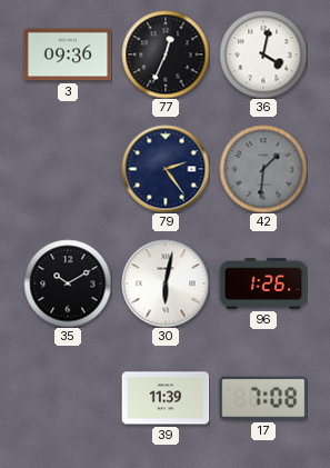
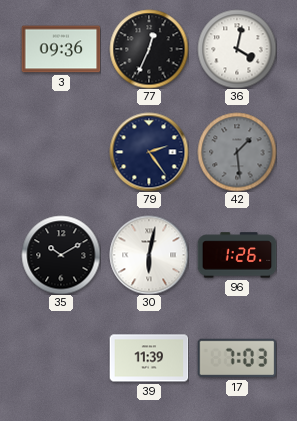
42: 1:31 -> 1:29
17: 7:08 -> 7:03
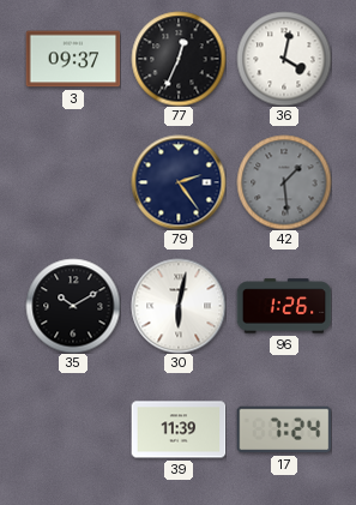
3: 09:36 -> 09:37
17: 7:03 -> 7:24
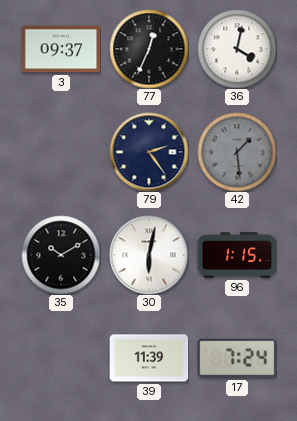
96: 1:26 -> 1:15
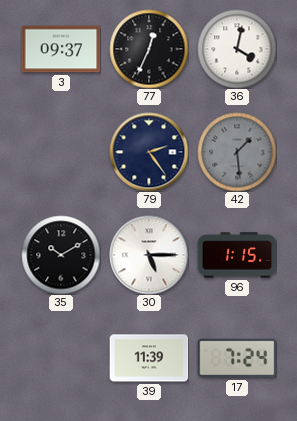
30: 6:02 -> 5:15
